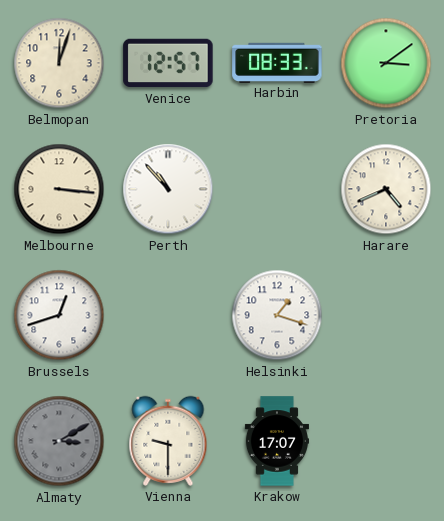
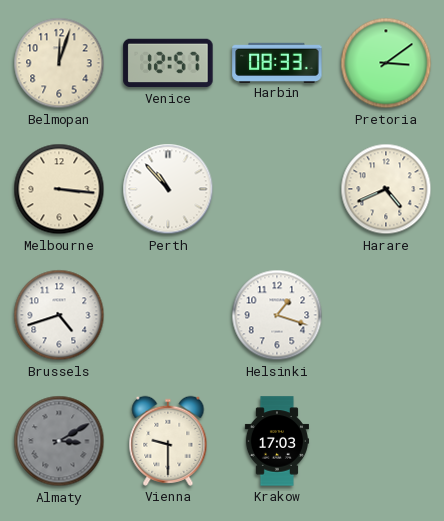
Brussels: 12:42 -> 4:42
Krakow: 17:07 -> 17:03
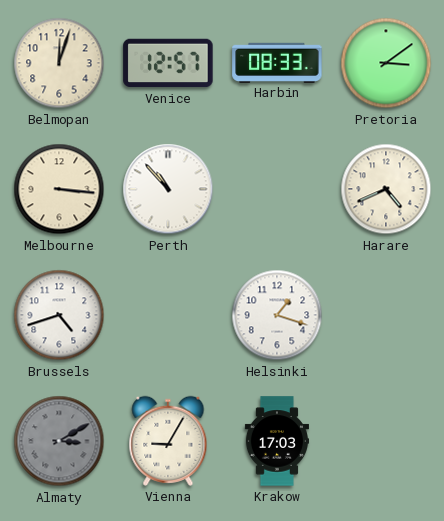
Vienna: 9:30 -> 9:05
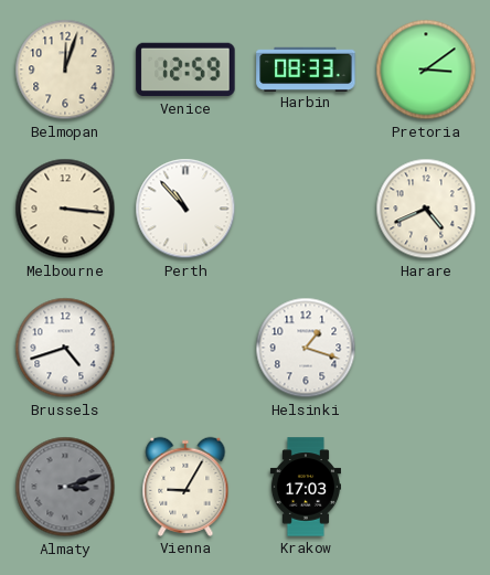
Venice: 12:57 -> 12:59
Almaty: 3:10 -> 3:12
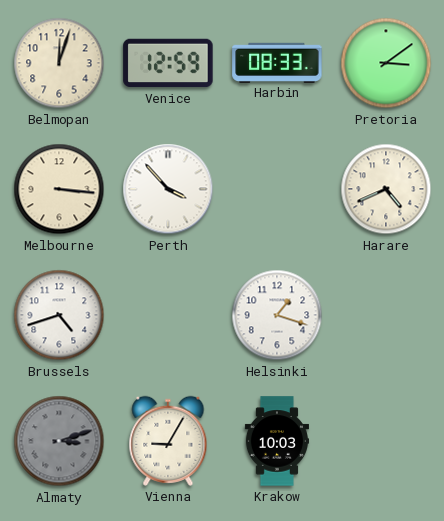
Perth: 10:53 -> 3:53
Krakow: 17:03 -> 10:03
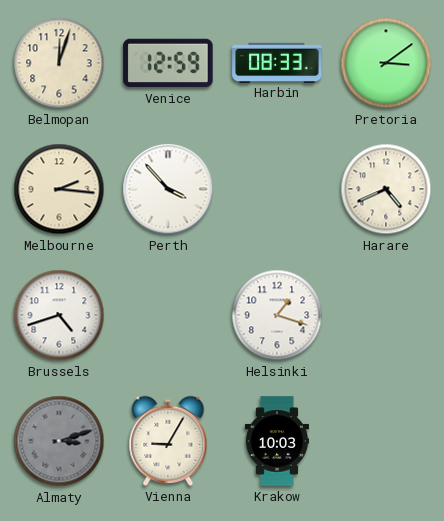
Melbourne: 3:16 -> 2:16
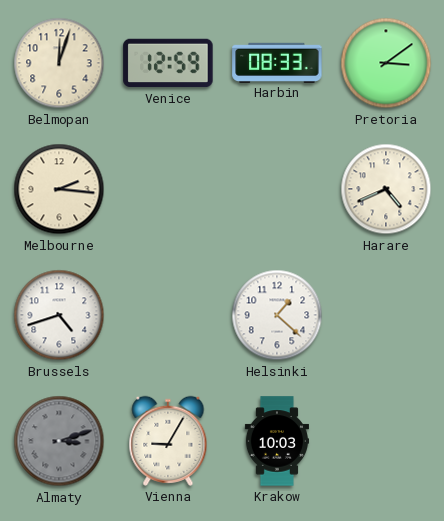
Perth: 3:53 -> none
Helsinki: 1:18 -> 1:22
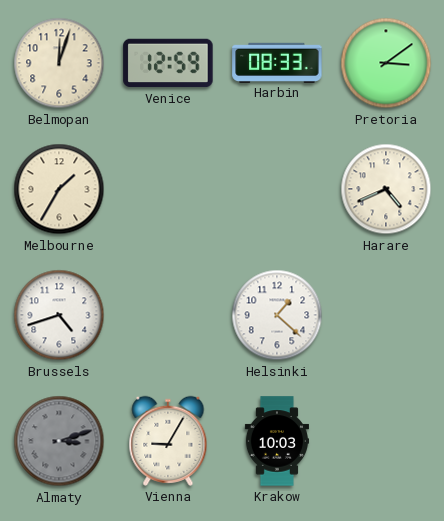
Melbourne: 2:16 -> 1:35
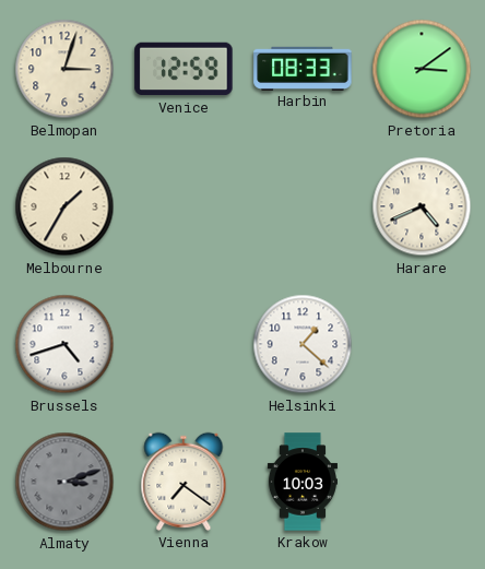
Belmopan: 12:03 -> 3:03
Vienna: 9:05 -> 7:21
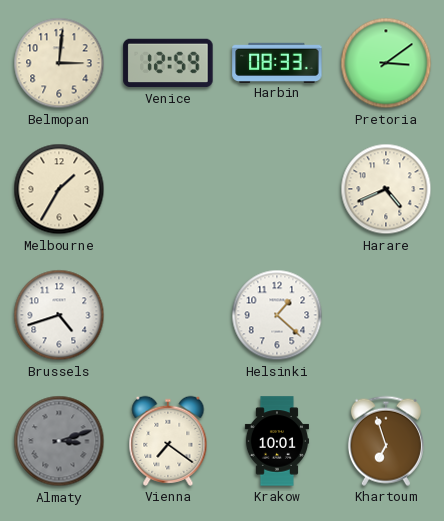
Belmopan: 3:03 -> 3:01
Krakow: 10:03 -> 10:01
Khartoum: none -> 6:57
